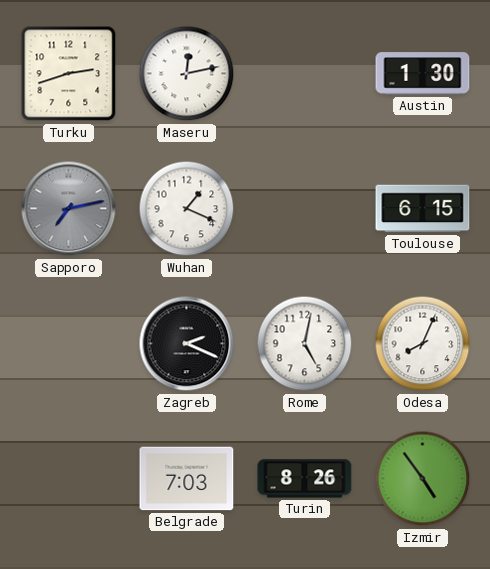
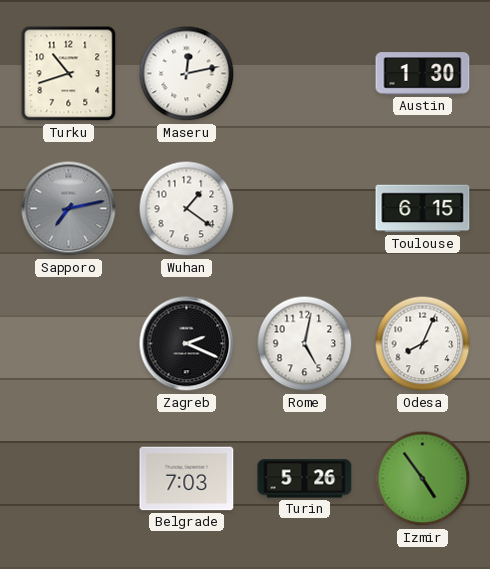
Turku: 2:42 -> 10:42
Wuhan: 1:19 -> 1:21
Turin: 8:26 -> 5:26
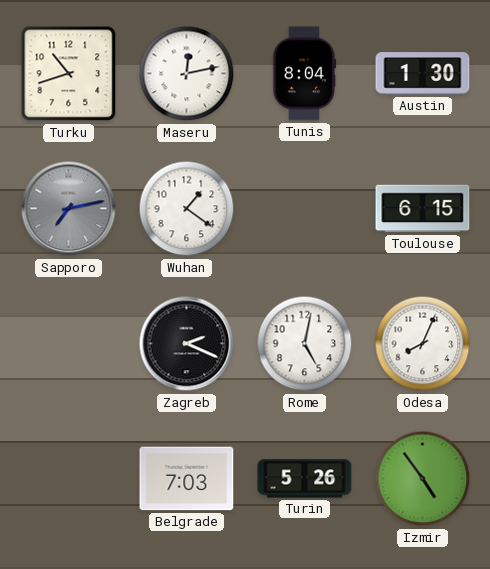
Tunis: none -> 8:04
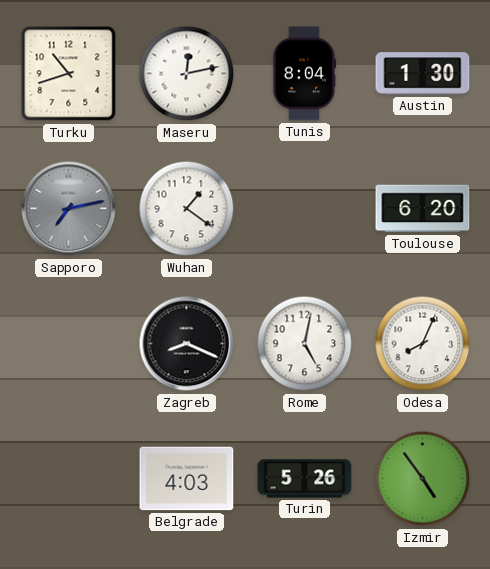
Toulouse: 6:15 -> 6:20
Zagreb: 2:19 -> 8:19
Belgrade: 7:03 -> 4:03
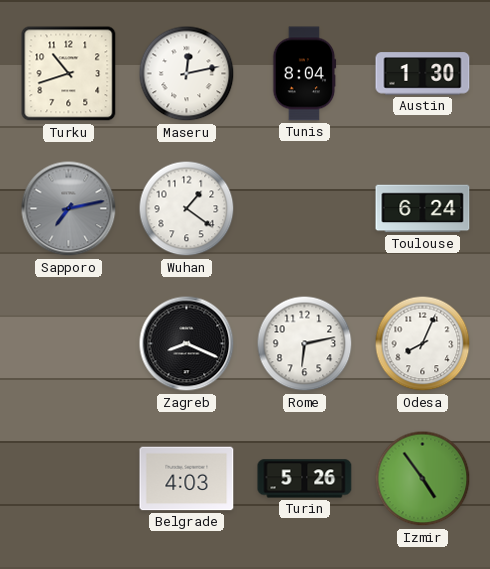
Toulouse: 6:20 -> 6:24
Rome: 5:02 -> 6:13
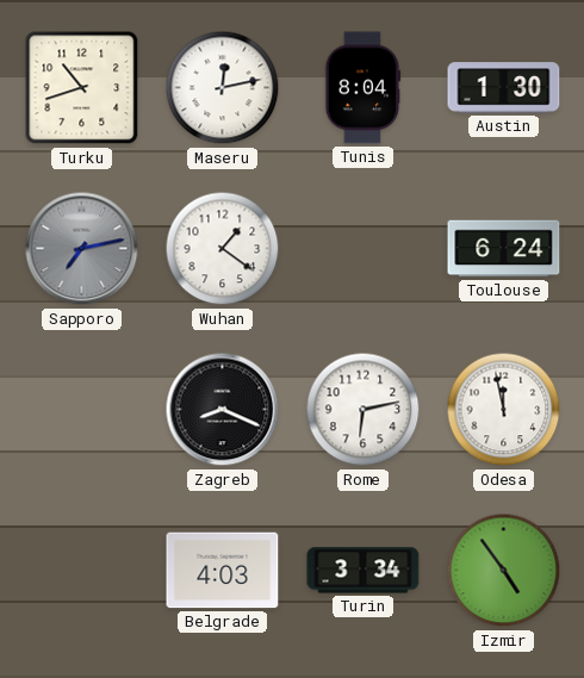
Odesa: 8:04 -> 11:58
Turin: 5:26 -> 3:34
